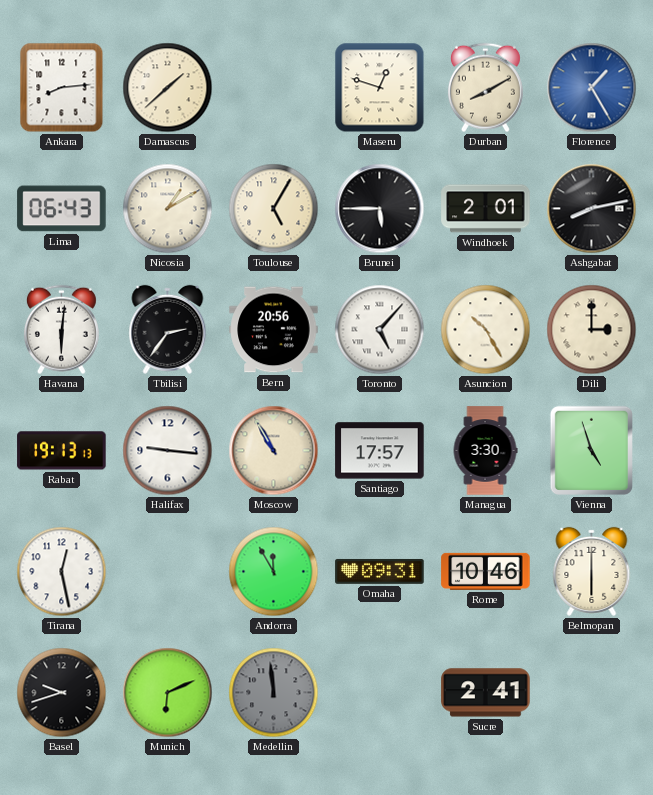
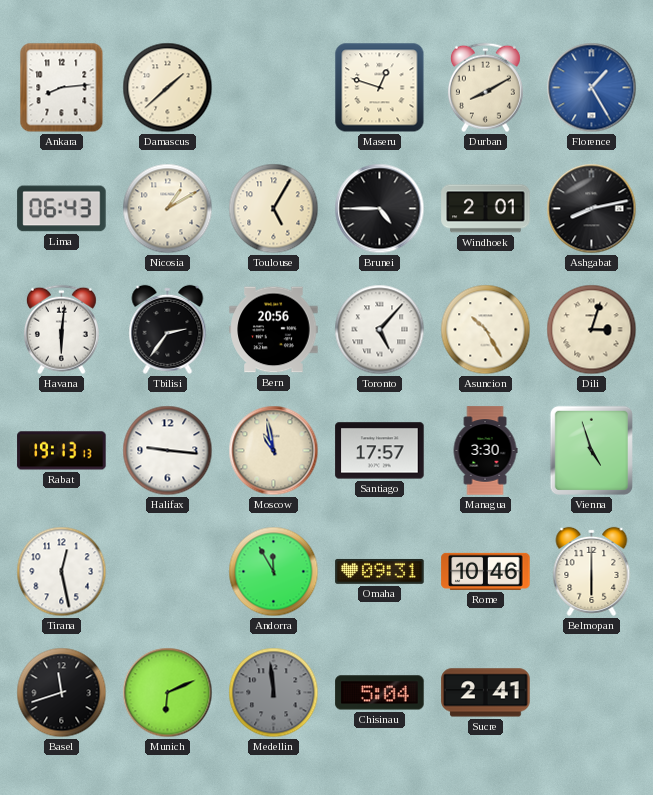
Brunei: 5:45 -> 4:45
Dili: 3:00 -> 3:03
Moscow: 10:55 -> 10:58
Basel: 9:42 -> 11:42
Chisinau: none -> 5:04
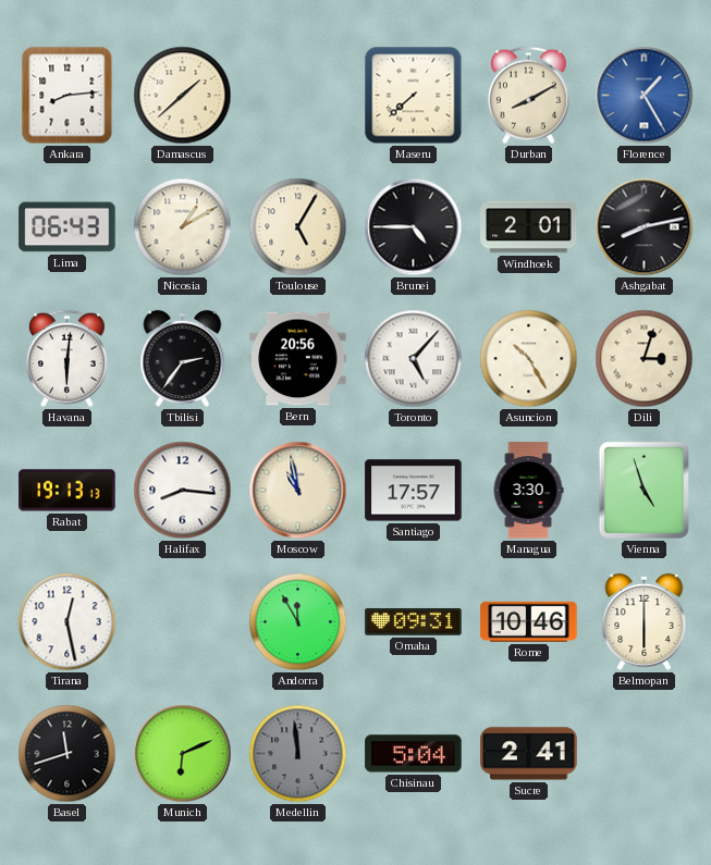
Maseru: 12:48 -> 7:38
Halifax: 9:16 -> 8:16
